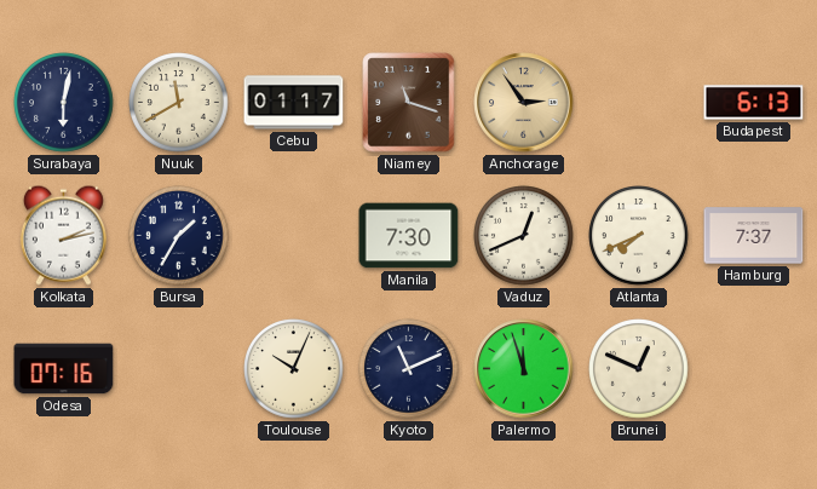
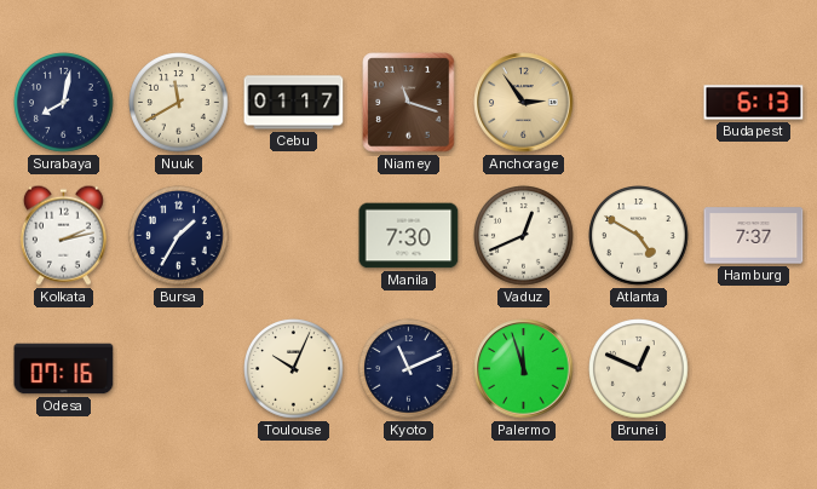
Surabaya: 6:02 -> 8:02
Atlanta: 7:41 -> 4:50
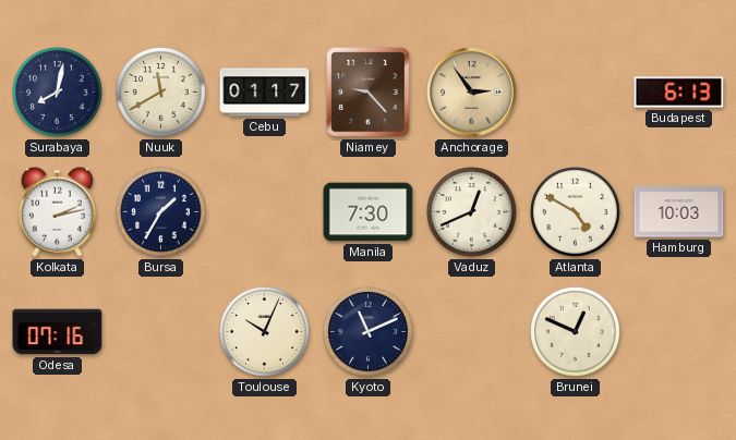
Niamey: 11:18 -> 9:23
Hamburg: 7:37 -> 10:03
Palermo: 11:57 -> none
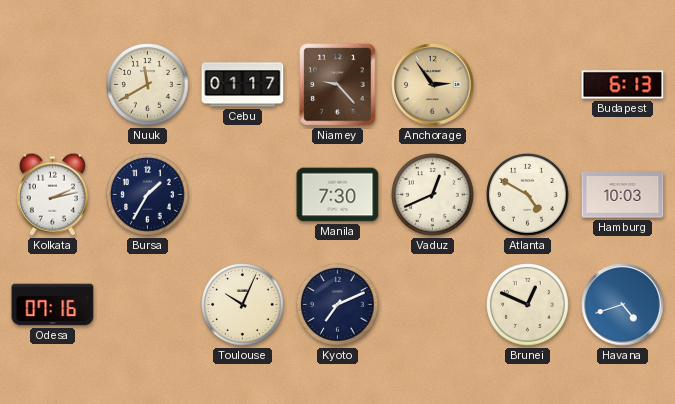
Surabaya: 8:02 -> none
Kyoto: 11:11 -> 7:11
Havana: none -> 4:42
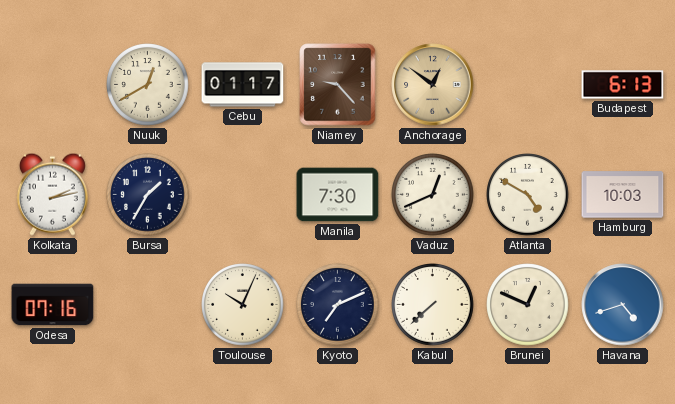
Nuuk: 11:40 -> 12:40
Anchorage: 2:54 -> 12:51
Kabul: none -> 7:38
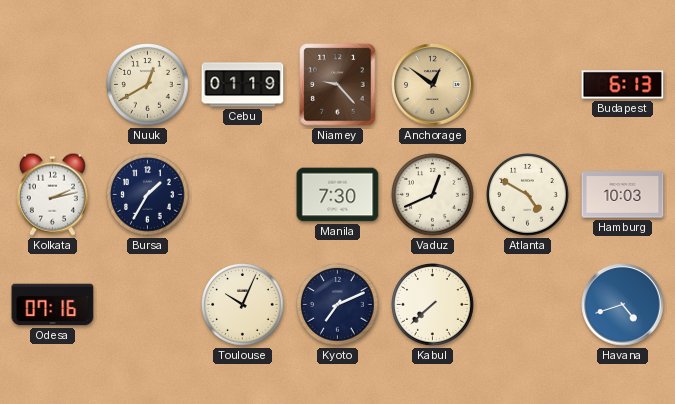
Cebu: 01:17 -> 01:19
Brunei: 12:49 -> none
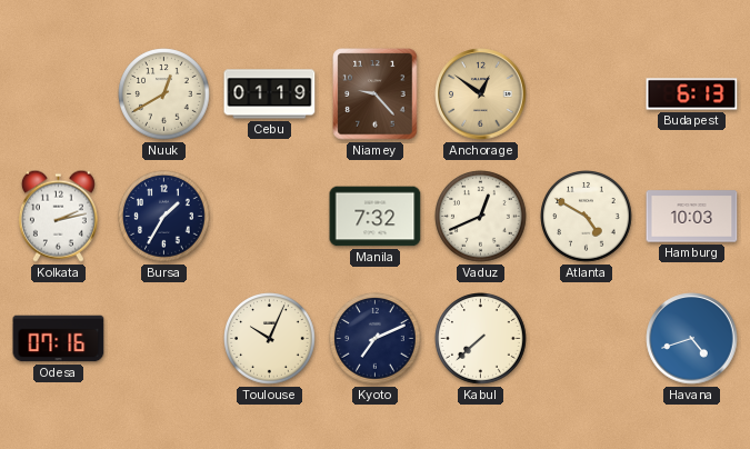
Manila: 7:30 -> 7:32
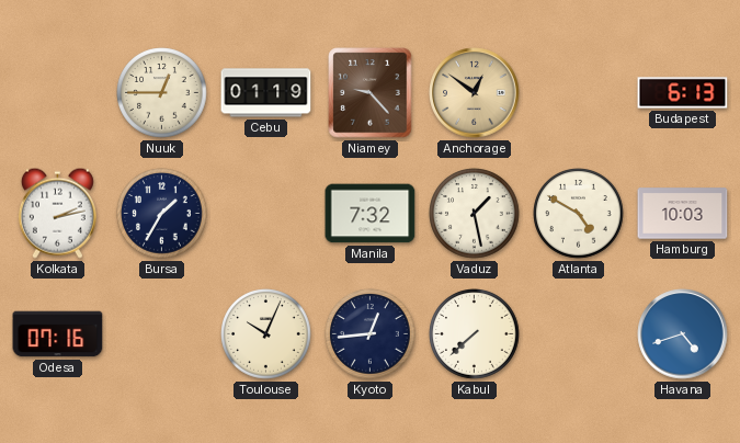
Nuuk: 12:40 -> 12:45
Vaduz: 12:41 -> 1:28
Kyoto: 7:11 -> 12:44
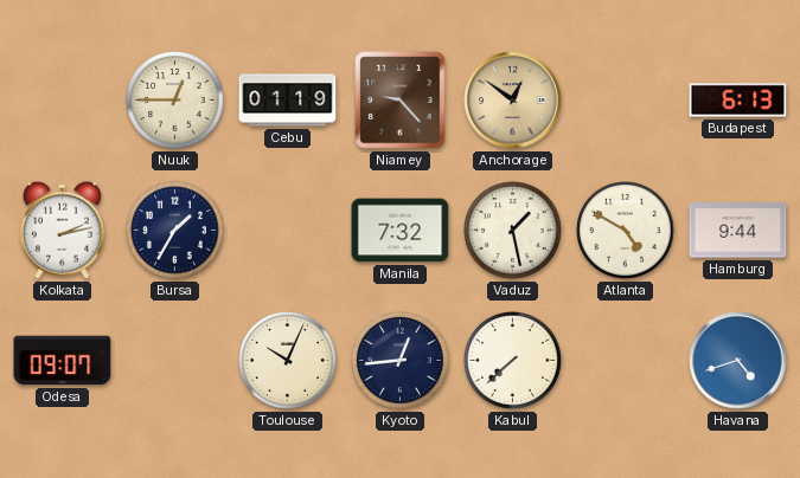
Hamburg: 10:03 -> 9:44
Odesa: 07:16 -> 09:07
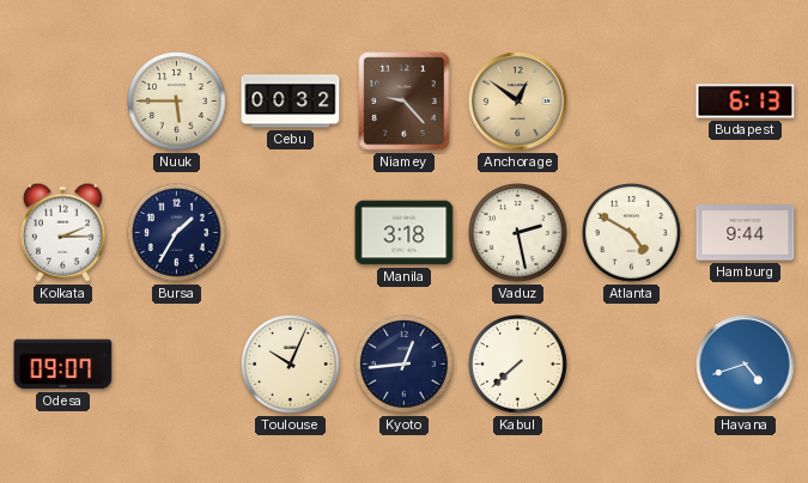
Nuuk: 12:45 -> 5:45
Cebu: 01:19 -> 00:32
Kolkata: 2:13 -> 2:15
Manila: 7:32 -> 3:18
Vaduz: 1:28 -> 2:28
